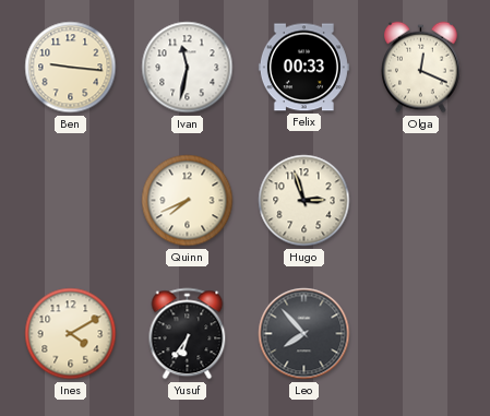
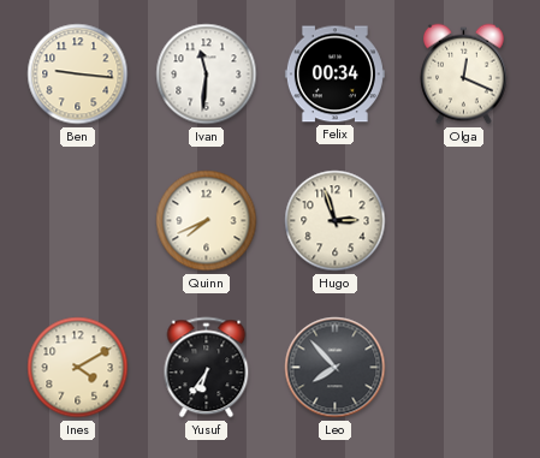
Ivan: 11:32 -> 11:31
Felix: 00:33 -> 00:34
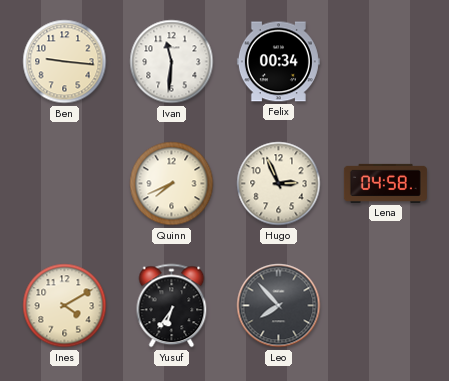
Olga: 12:19 -> none
Hugo: 2:57 -> 2:56
Lena: none -> 04:58
